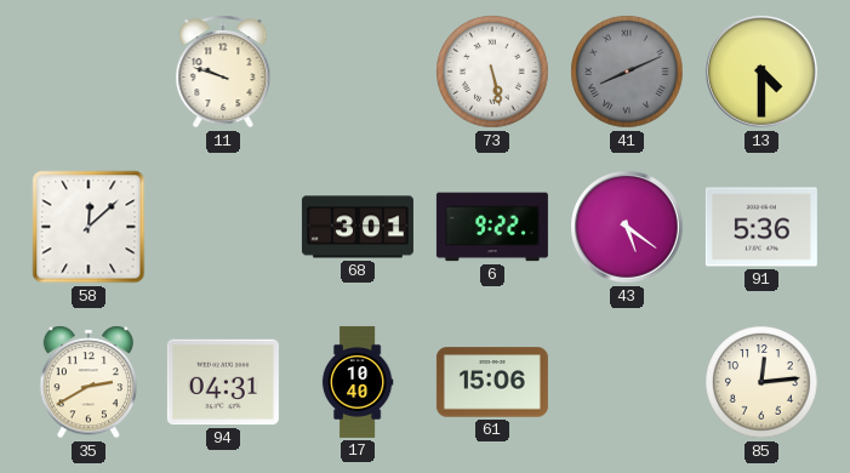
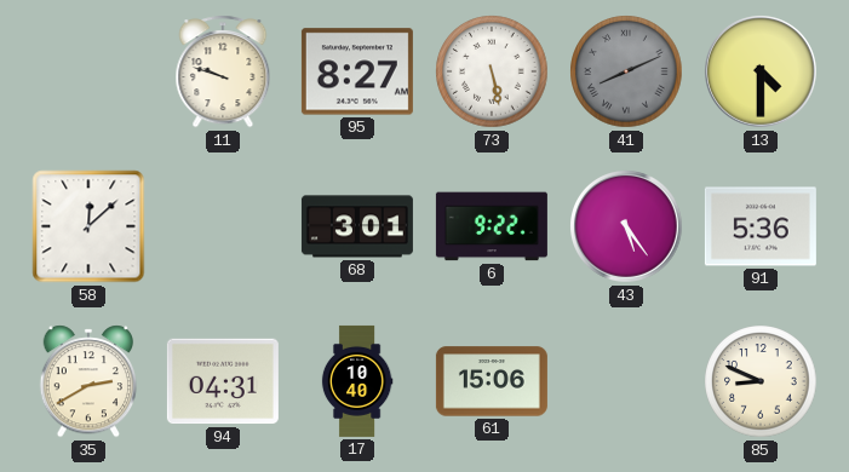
95: none -> 8:27
43: 5:21 -> 5:24
85: 12:14 -> 8:49
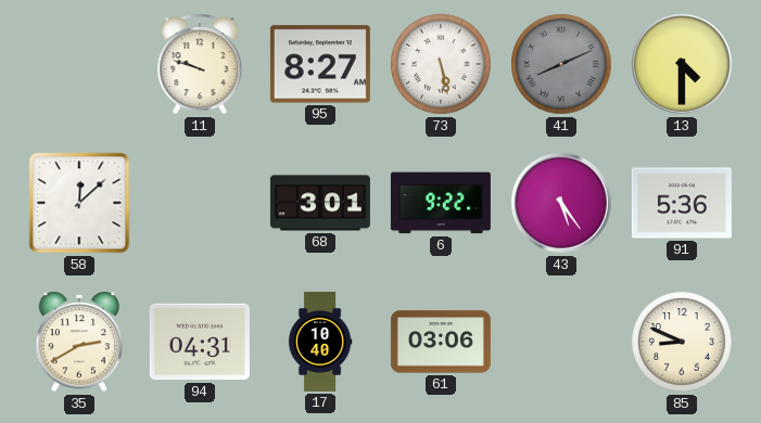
61: 15:06 -> 03:06
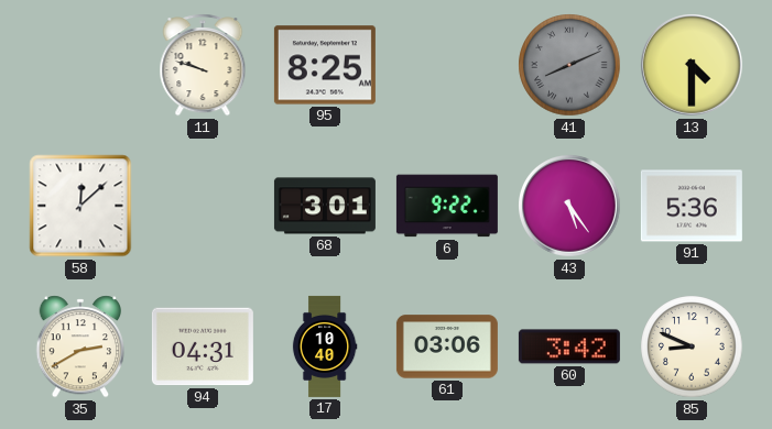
95: 8:27 -> 8:25
73: 5:28 -> none
60: none -> 3:42
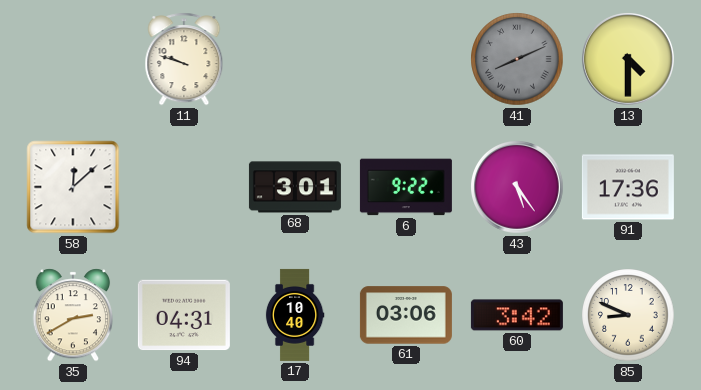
95: 8:25 -> none
91: 5:36 -> 17:36
